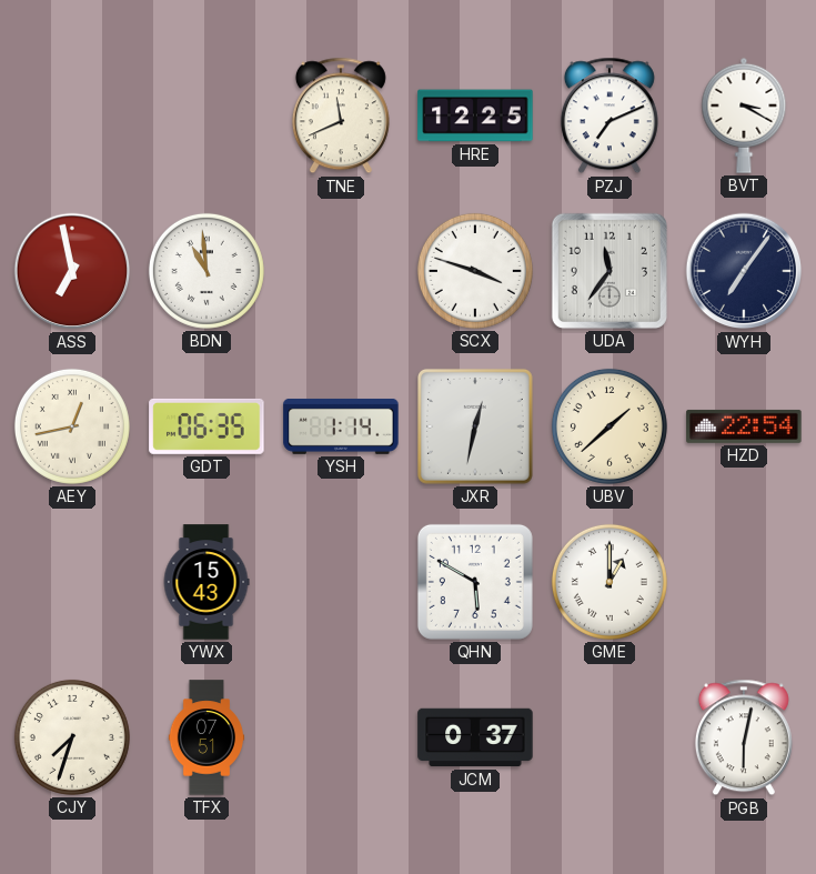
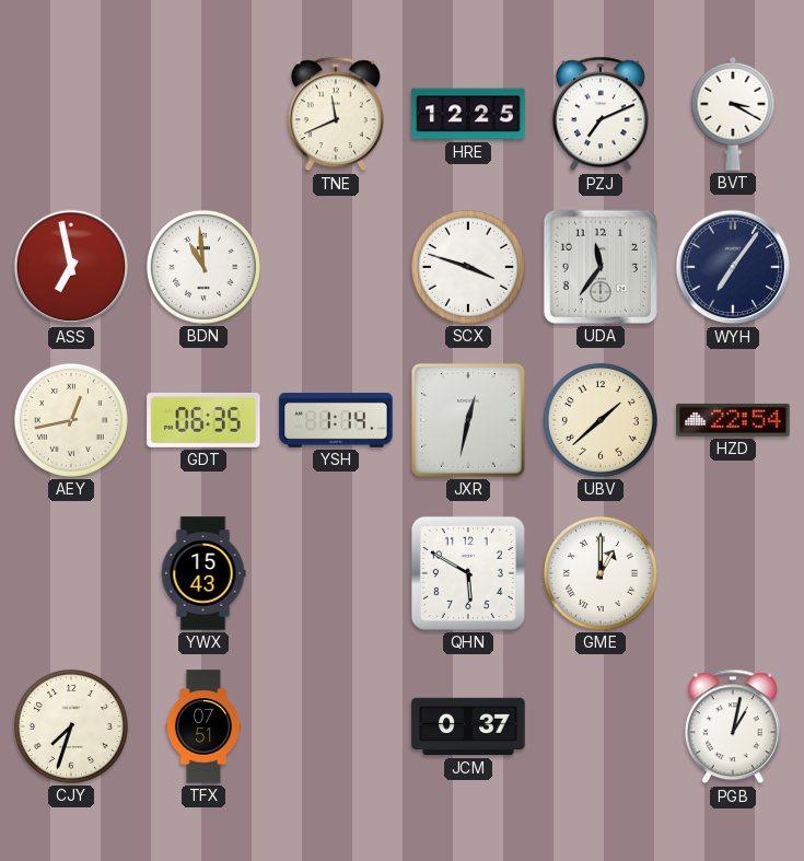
PGB: 6:02 -> 1:02
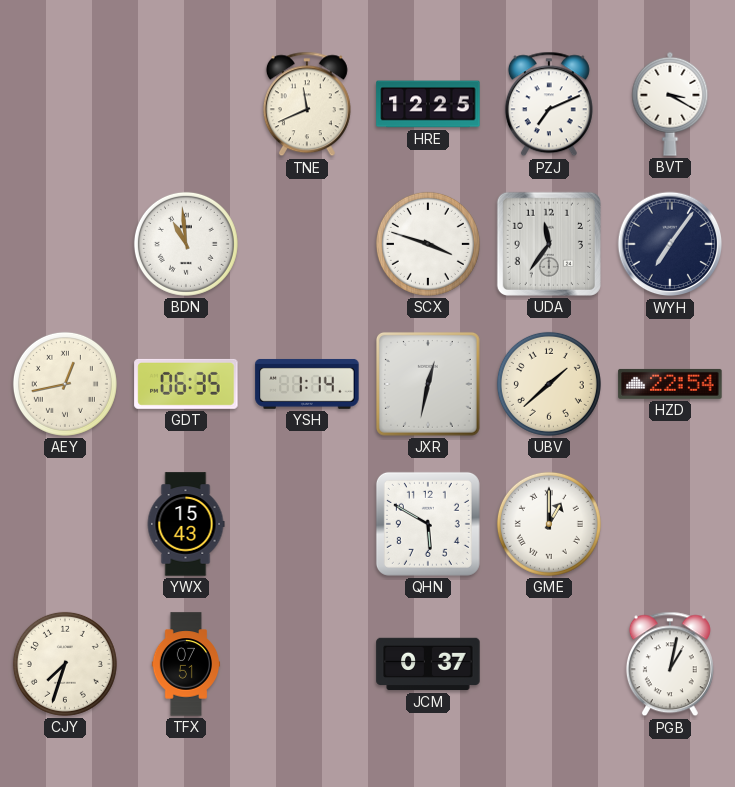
ASS: 6:58 -> none
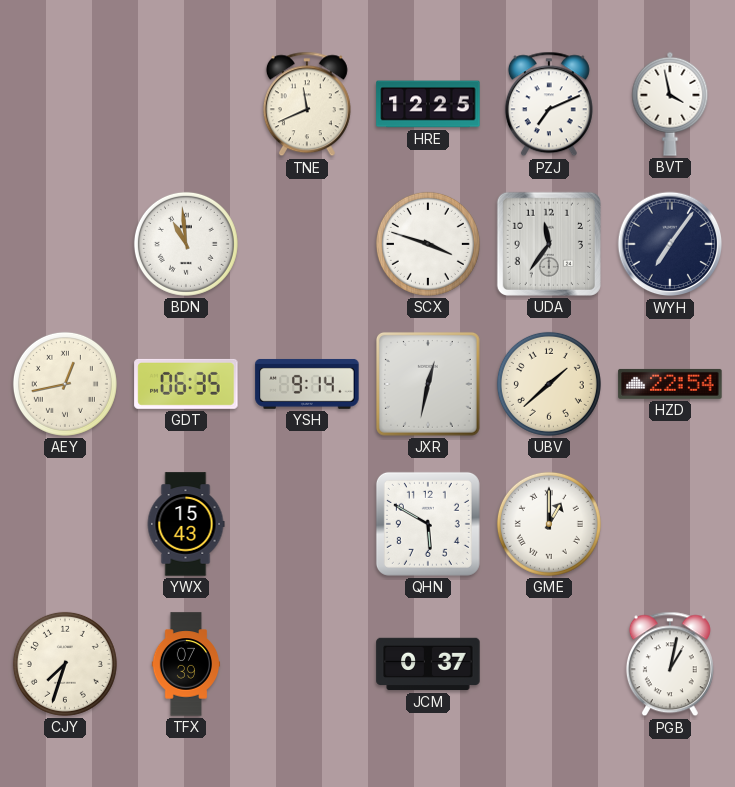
BVT: 3:20 -> 3:58
YSH: 1:14 -> 9:14
TFX: 07:51 -> 07:39
